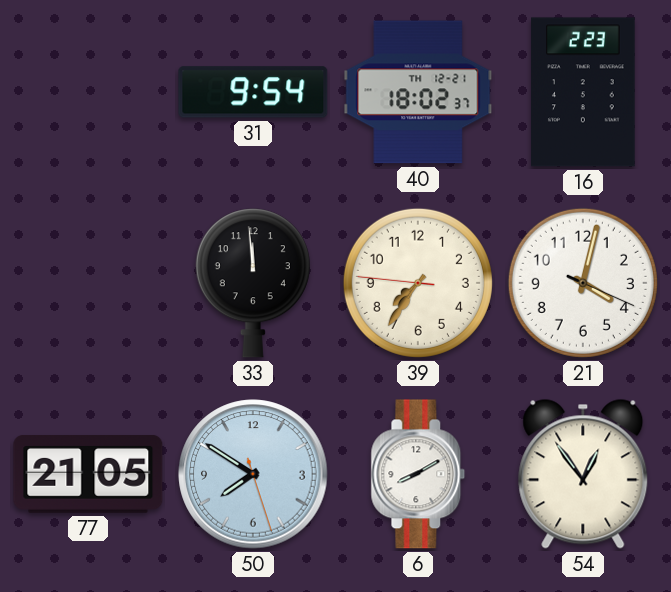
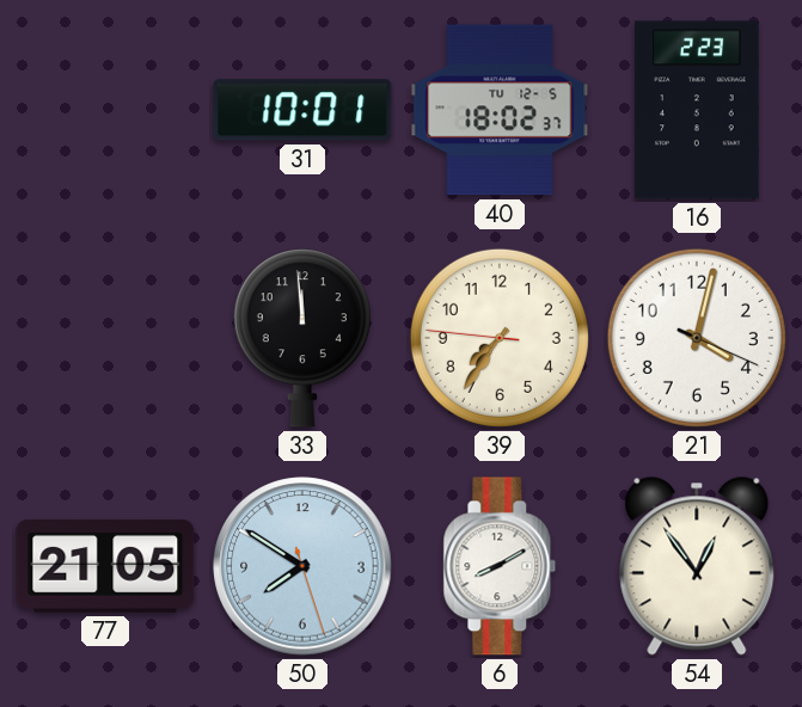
31: 9:54 -> 10:01
40 date: TH 12-21 -> TU 12-5
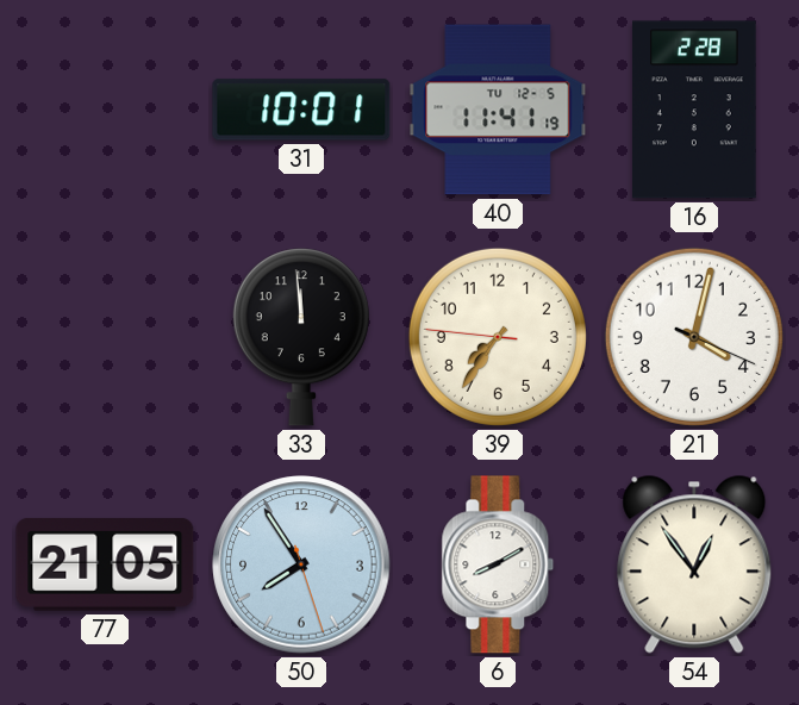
40: 18:02 -> 11:41
16: 2:23 -> 2:28
50: 7:50 -> 7:54
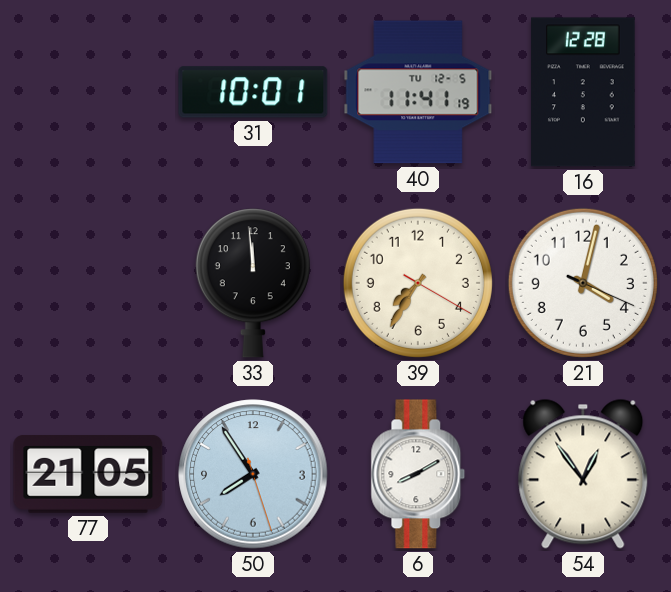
16: 2:28 -> 12:28
39: 7:35:46 -> 7:35:20
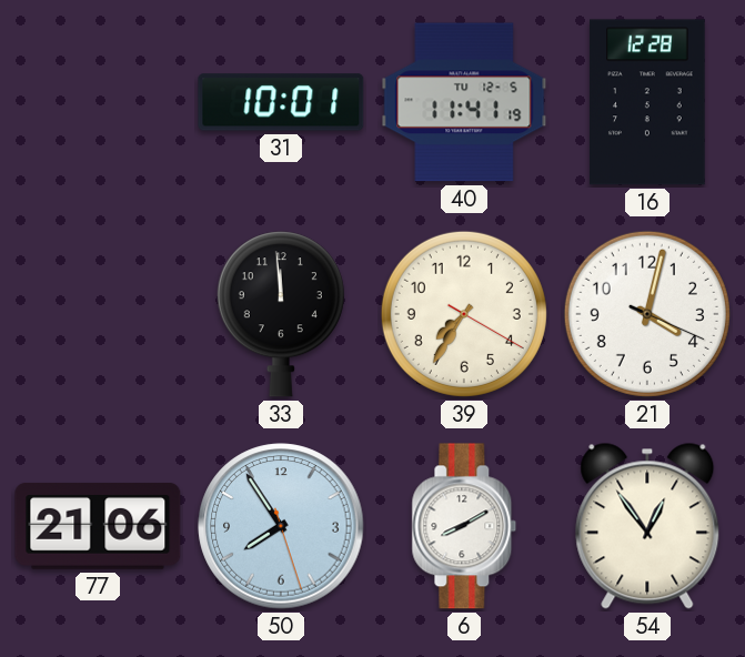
77: 21:05 -> 21:06
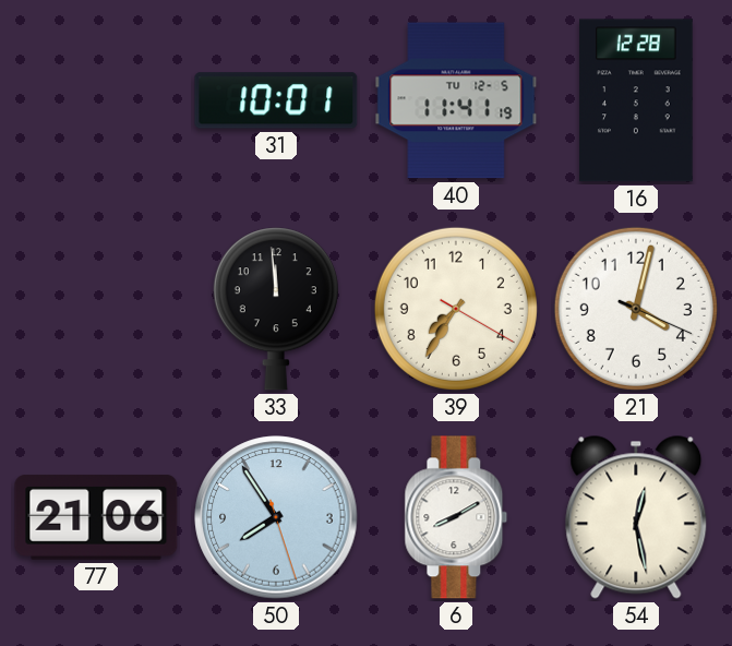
54: 12:54 -> 12:28
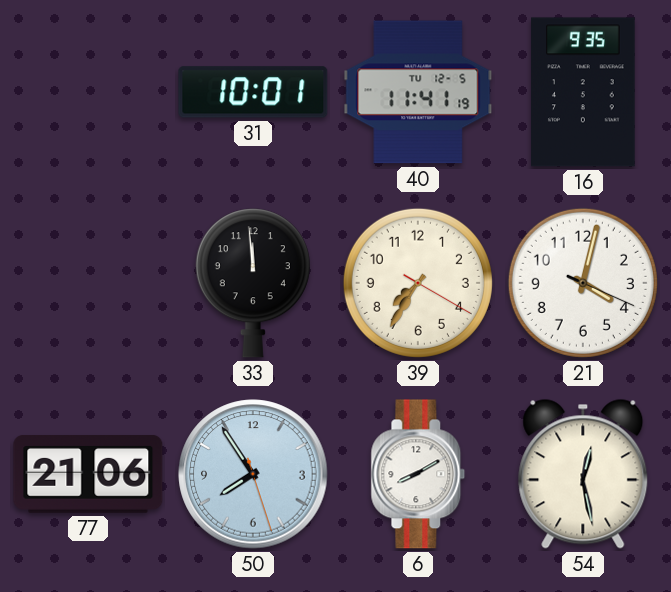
16: 12:28 -> 9:35
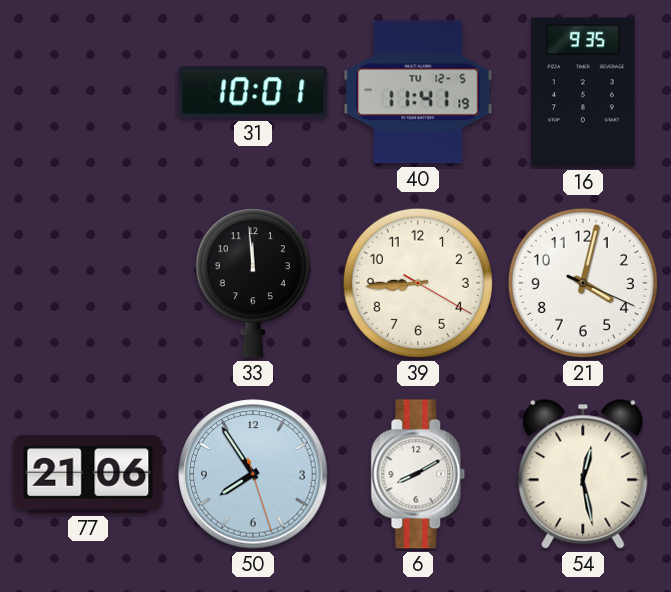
39: 7:35 -> 8:44
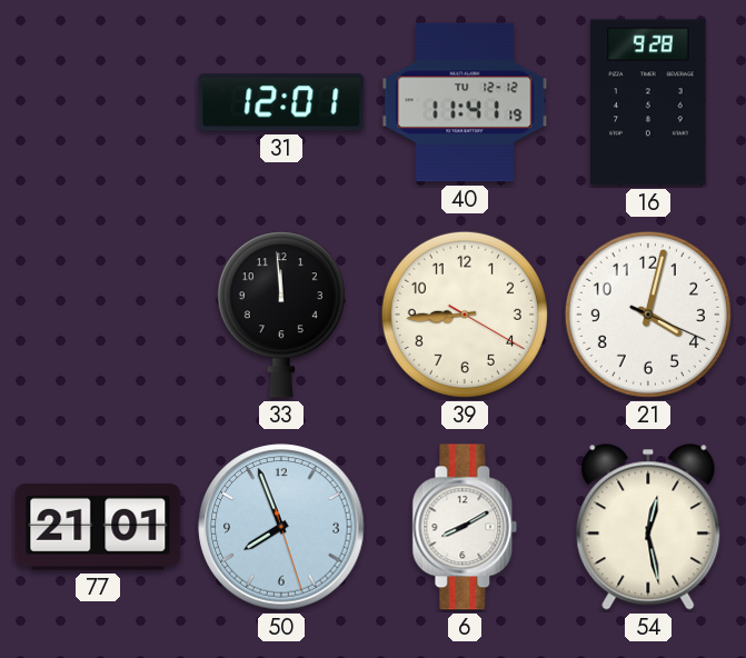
31: 10:01 -> 12:01
40 date: TU 12-5 -> TU 12-12
16: 9:35 -> 9:28
77: 21:06 -> 21:01
50: 7:54 -> 7:56
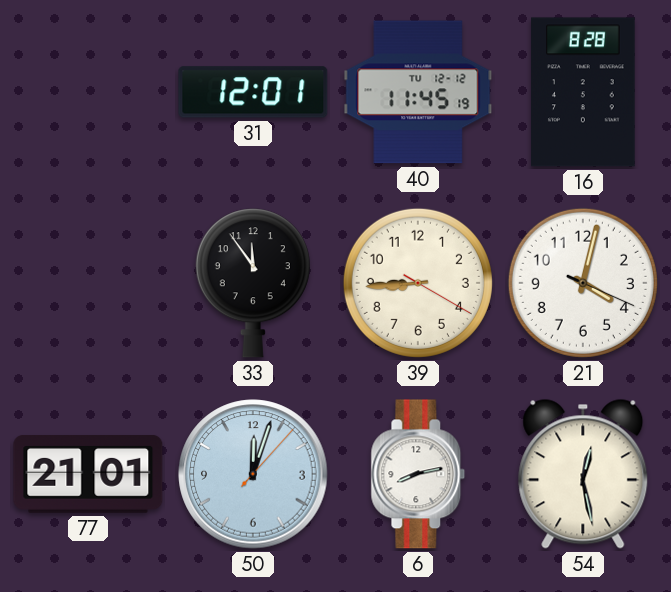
40: 11:41 -> 11:45
16: 9:28 -> 8:28
33: 11:59 -> 11:54
50: 7:56 -> 12:03
6: 8:10 -> 8:13
